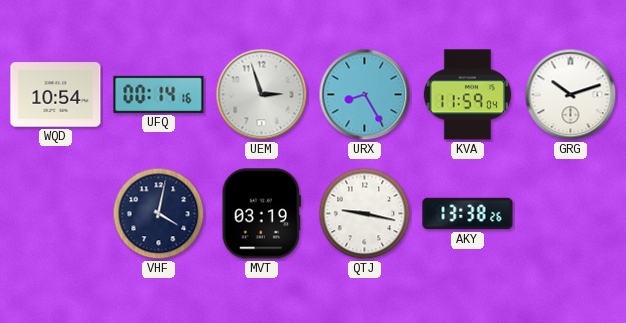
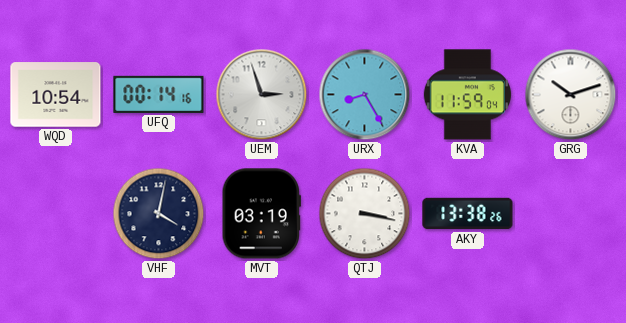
QTJ: 9:17 -> 3:17
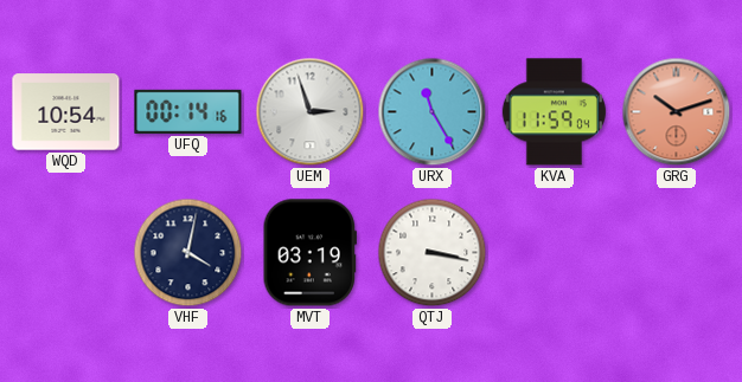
URX: 8:25 -> 11:25
GRG dial: white -> salmon
AKY: 13:38 -> none
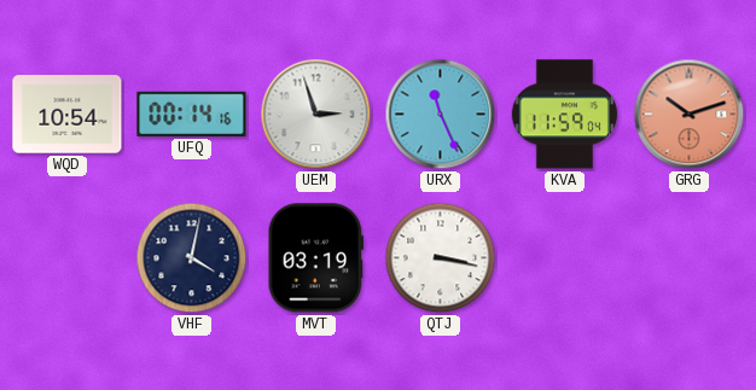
URX: 11:25 -> 11:26
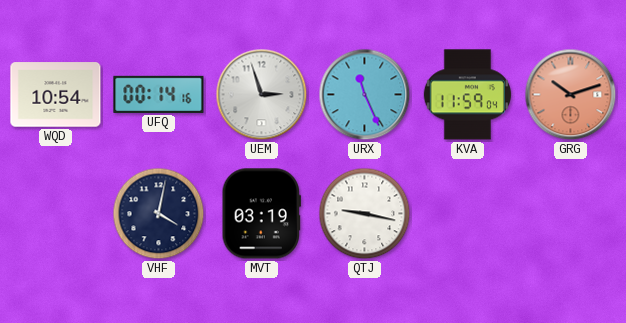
QTJ: 3:17 -> 9:17
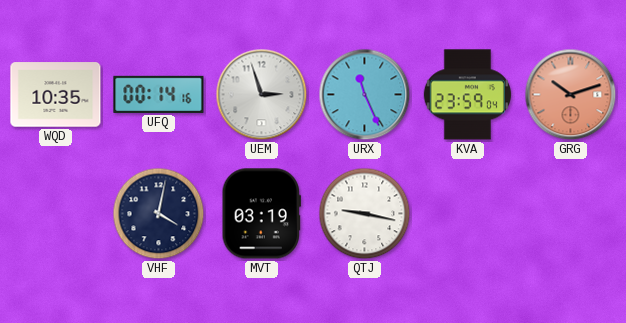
WQD: 10:54 -> 10:35
KVA: 11:59 -> 23:59
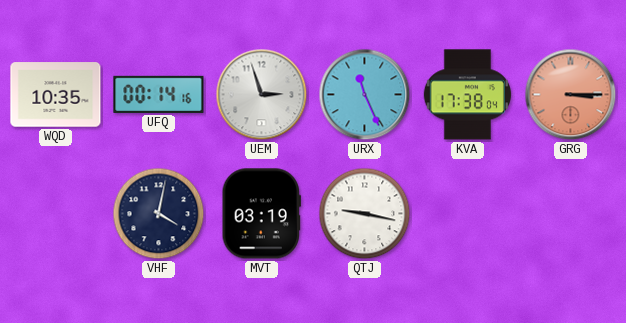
KVA: 23:59 -> 17:38
GRG: 10:12 -> 3:15
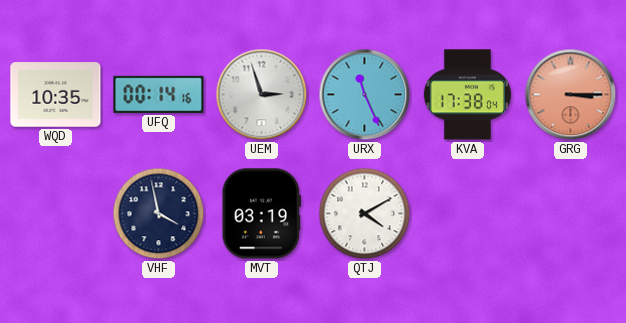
VHF: 4:02 -> 3:58
QTJ: 9:17 -> 4:10
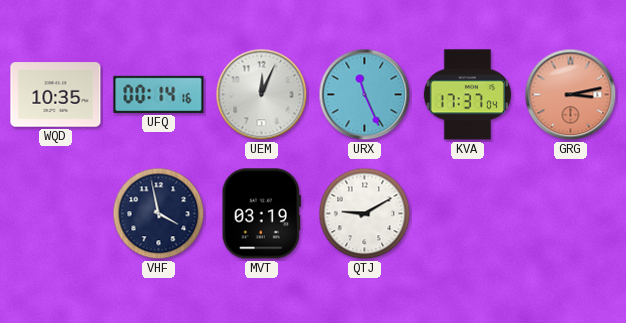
UEM: 2:57 -> 12:04
KVA: 17:38 -> 17:37
GRG: 3:15 -> 3:13
QTJ: 4:10 -> 9:10
